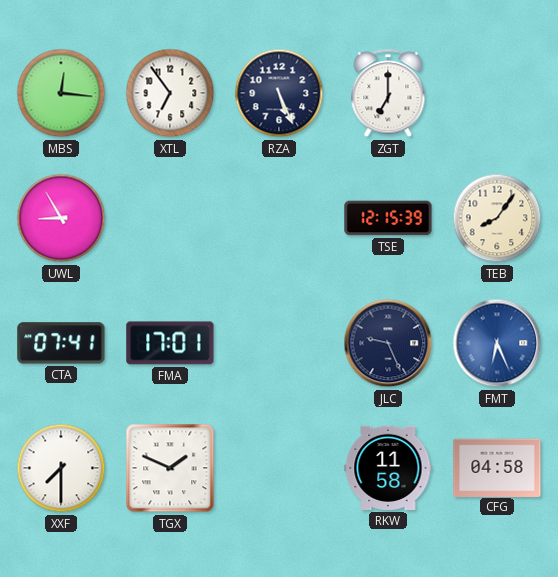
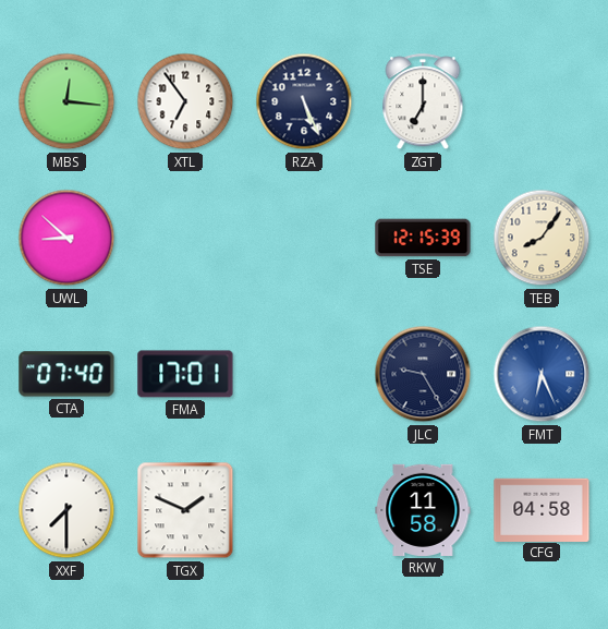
UWL: 8:55 -> 8:52
CTA: 07:41 -> 07:40
JLC: 9:26 -> 9:25
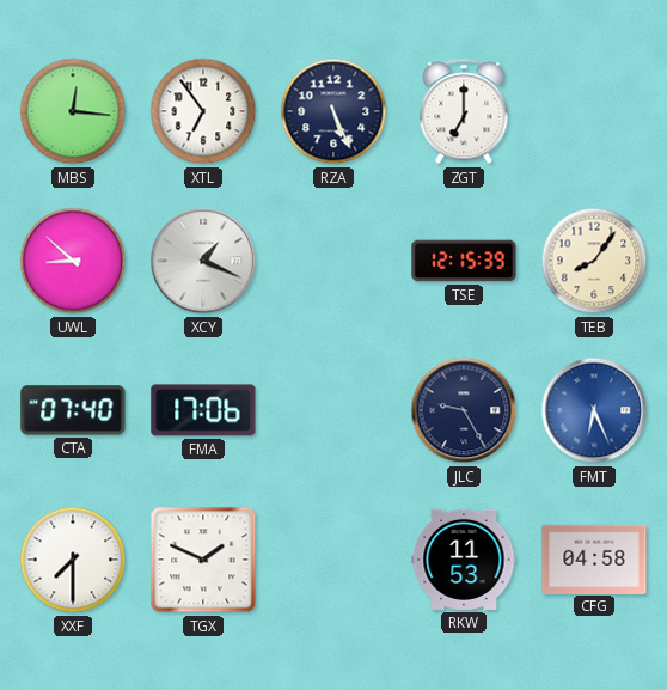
XCY: none -> 1:19
FMA: 17:01 -> 17:06
RKW: 11:58 -> 11:53
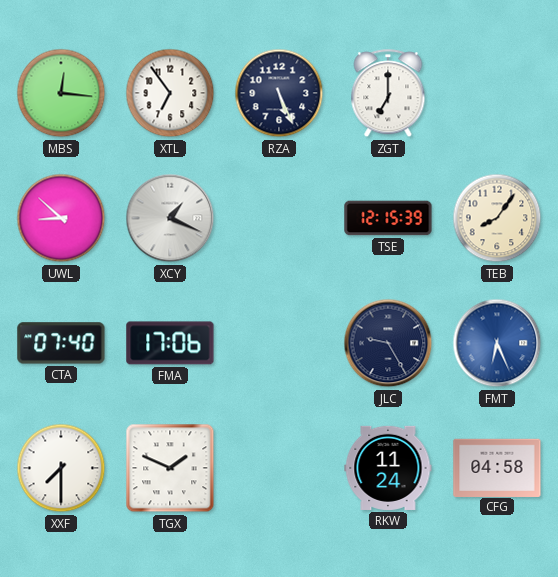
RKW: 11:53 -> 11:24
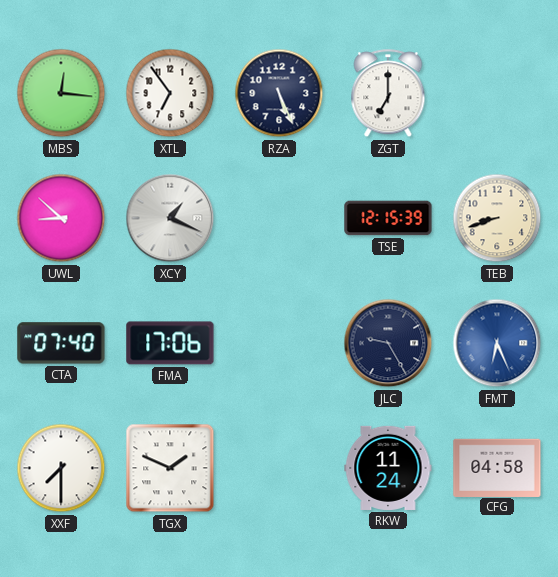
TEB: 8:06 -> 8:42
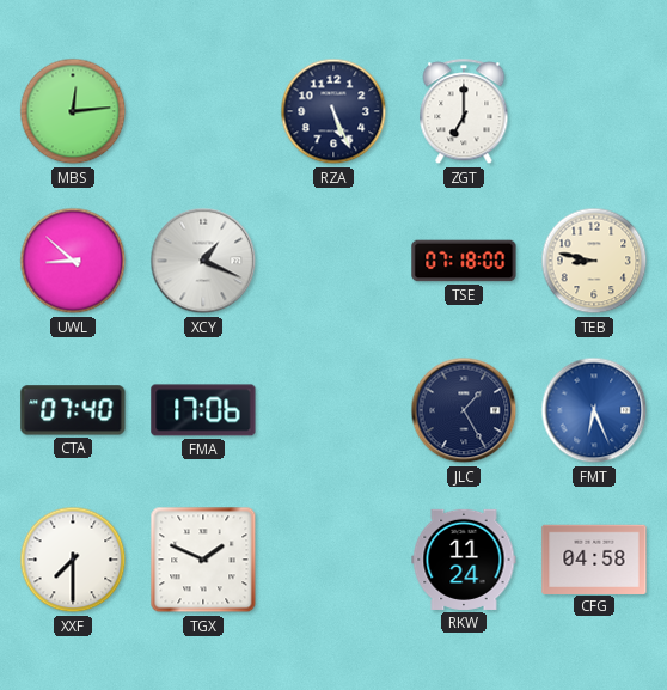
MBS: 12:16 -> 12:14
XTL: 6:54 -> none
TSE: 12:15 -> 07:18
TEB: 8:42 -> 8:47
JLC: 9:25 -> 1:25
